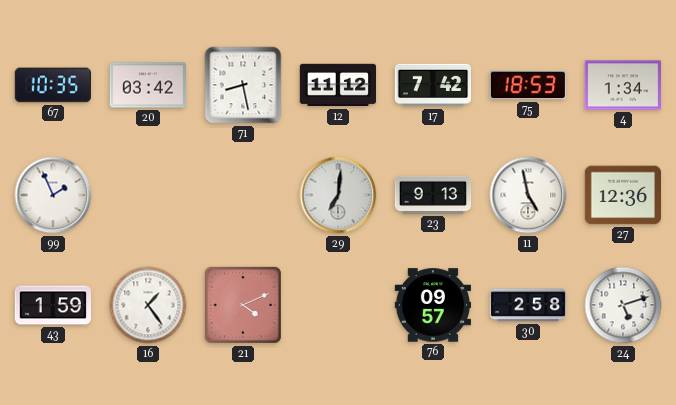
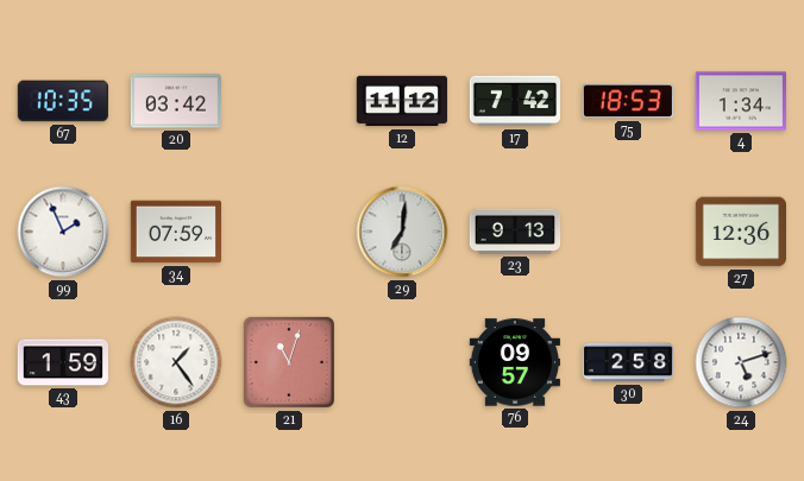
71: 8:28 -> none
34: none -> 07:59
11: 4:58 -> none
21: 4:11 -> 11:03
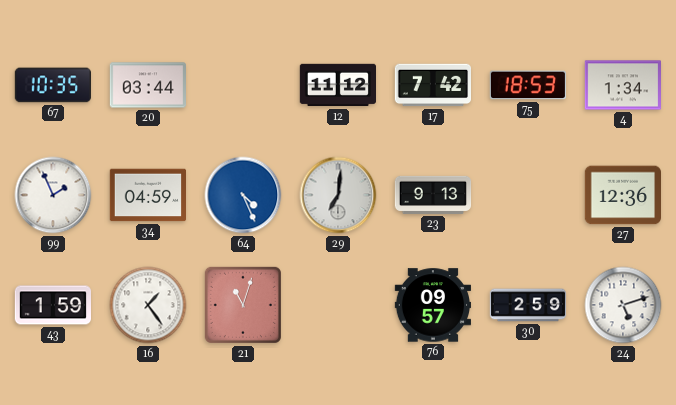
20: 03:42 -> 03:44
34: 07:59 -> 04:59
64: none -> 4:26
30: 2:58 -> 2:59
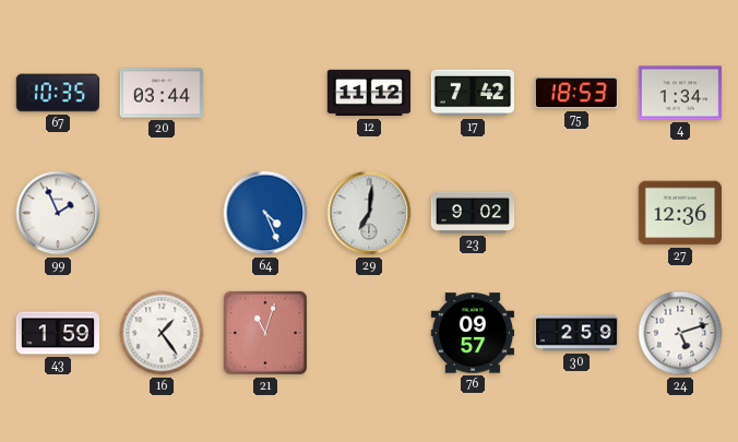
34: 04:59 -> none
23: 9:13 -> 9:02
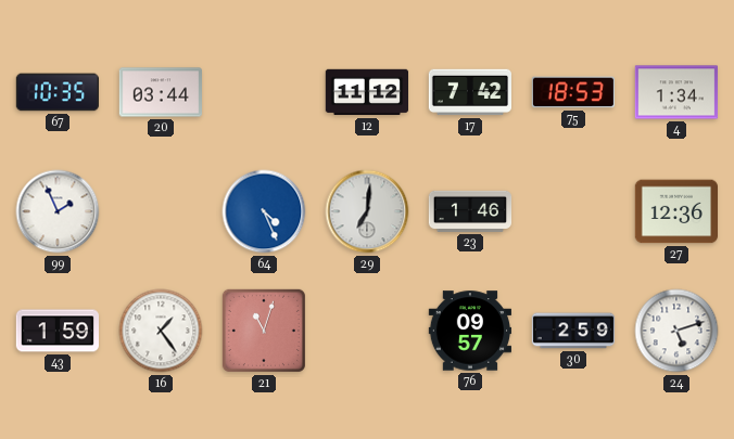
23: 9:02 -> 1:46
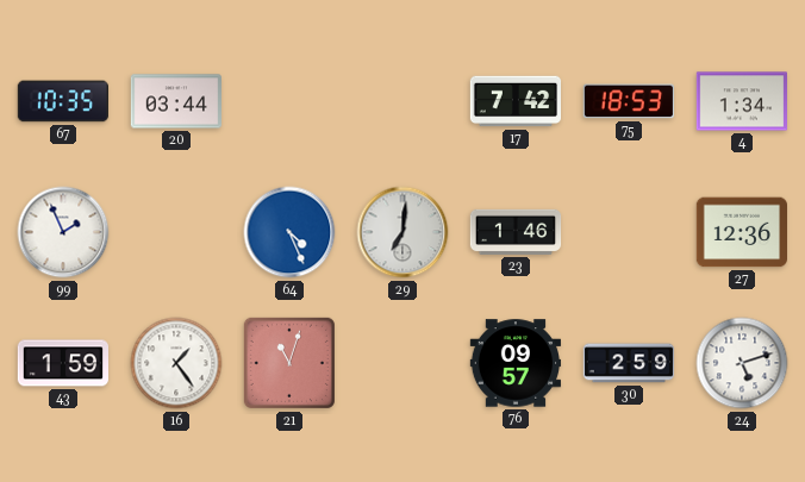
12: 11:12 -> none
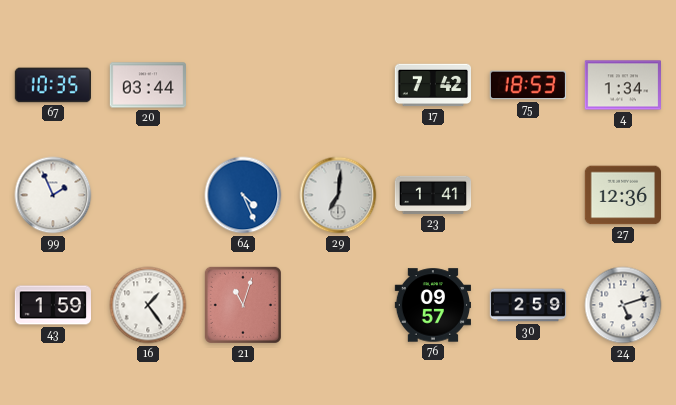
23: 1:46 -> 1:41
